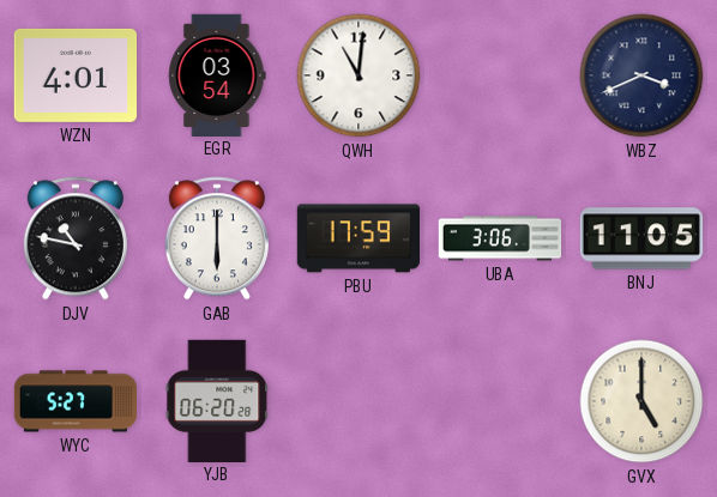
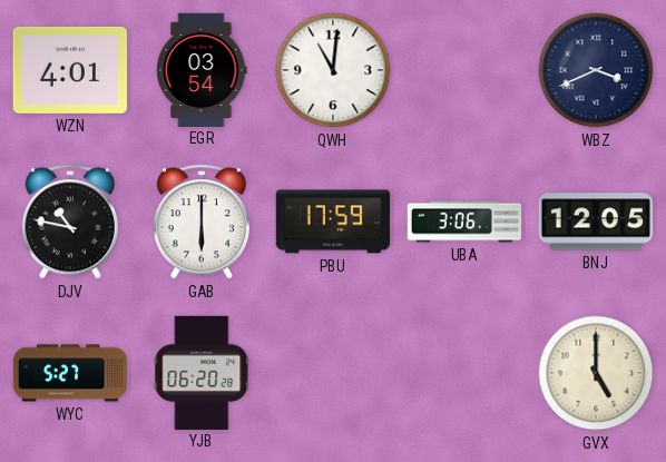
BNJ: 11:05 -> 12:05
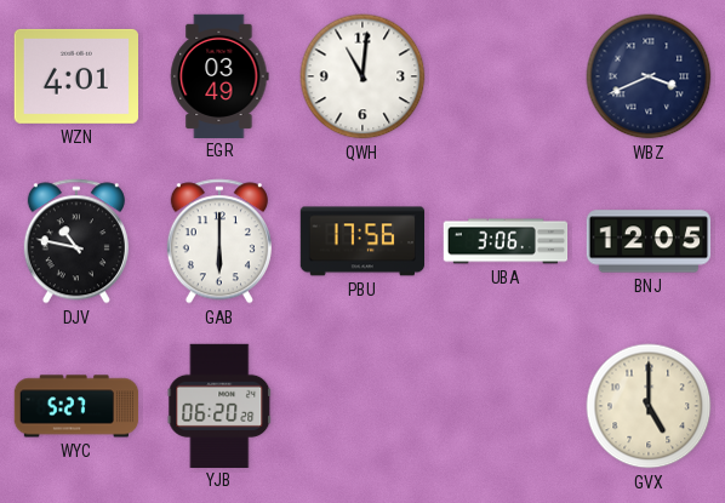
EGR: 03:54 -> 03:49
PBU: 17:59 -> 17:56
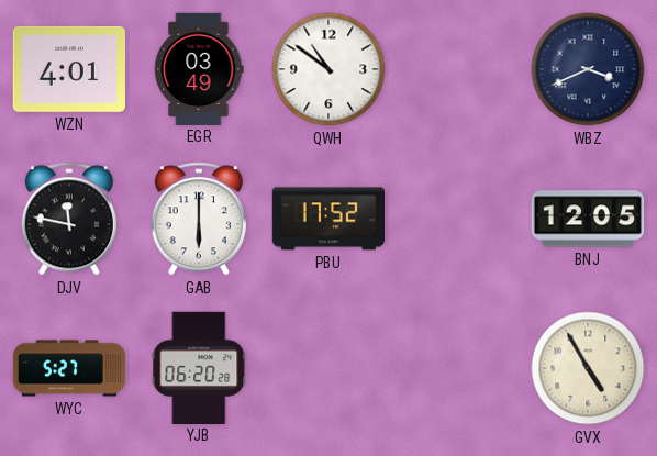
QWH: 11:01 -> 10:51
DJV: 10:47 -> 11:47
PBU: 17:56 -> 17:52
UBA: 3:06 -> none
GVX: 5:00 -> 4:55
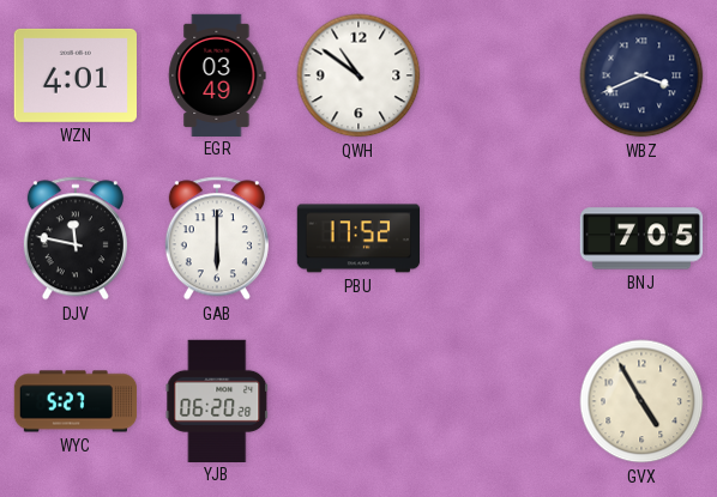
BNJ: 12:05 -> 7:05
